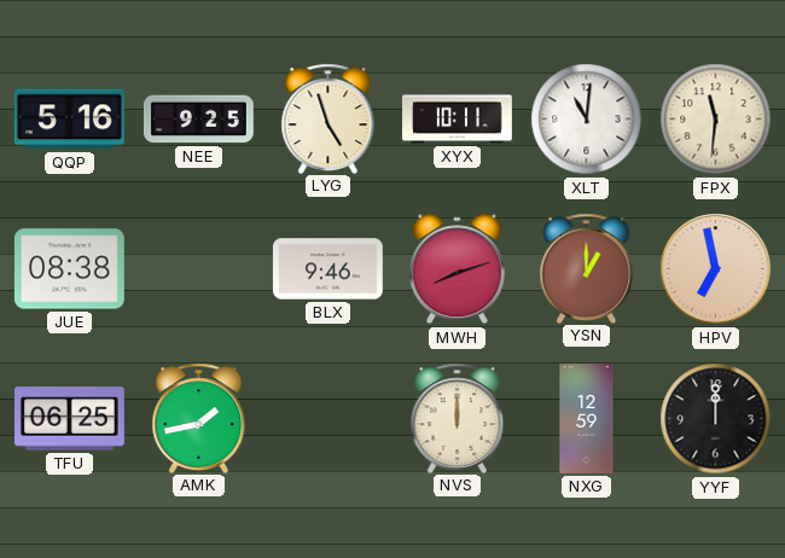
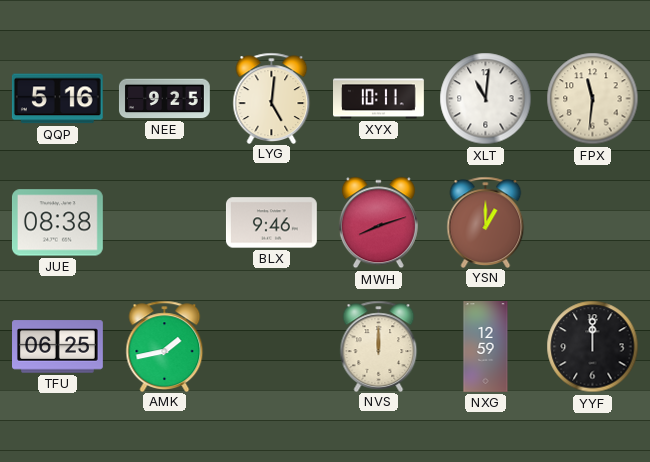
LYG: 4:57 -> 5:01
HPV: 6:58 -> none
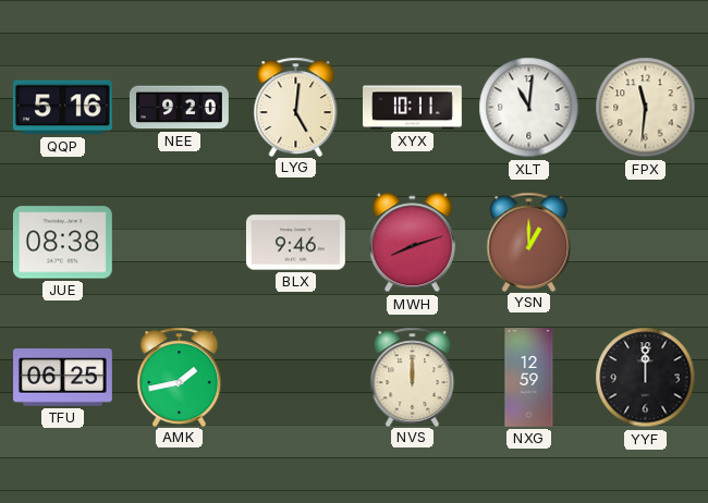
NEE: 9:25 -> 9:20
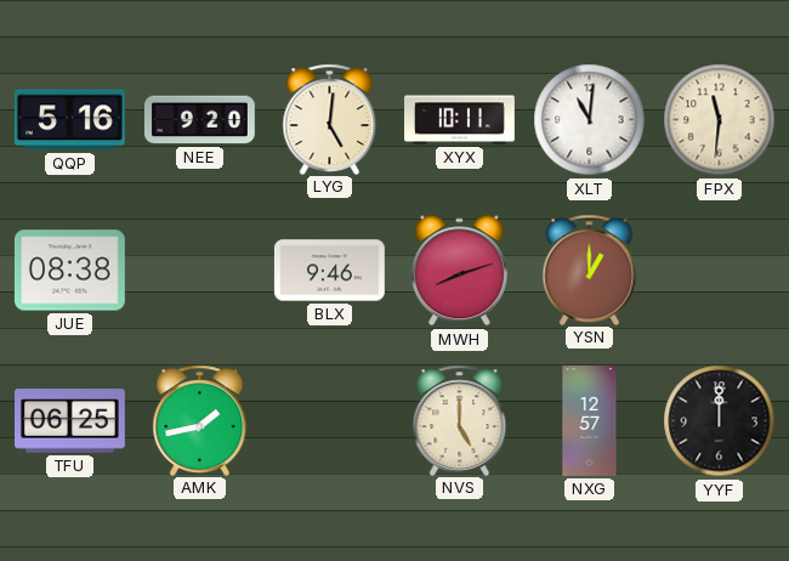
NVS: 12:00 -> 5:00
NXG: 12:59 -> 12:57
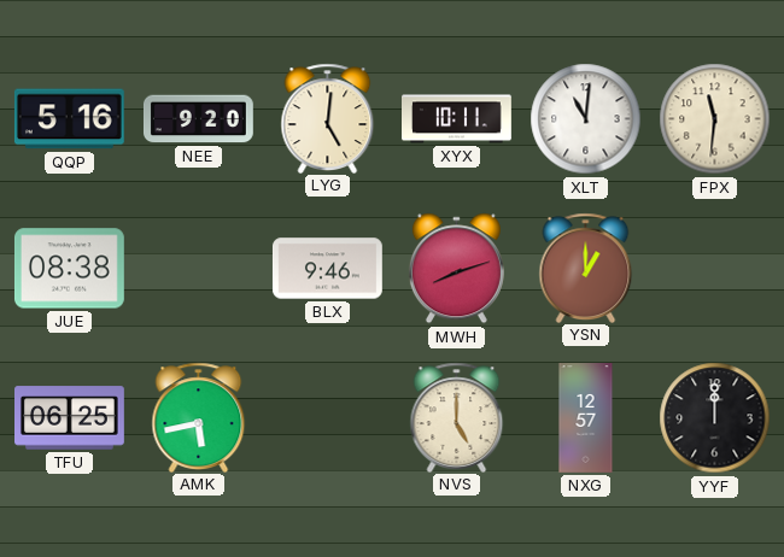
AMK: 1:43 -> 5:43
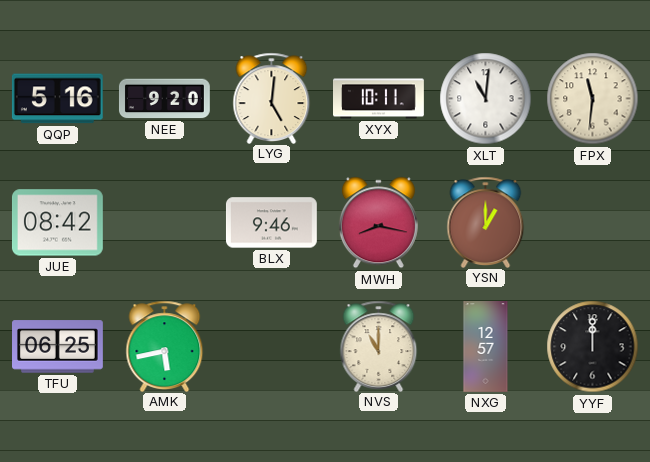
JUE: 08:38 -> 08:42
MWH: 8:12 -> 8:17
NVS: 5:00 -> 11:00
